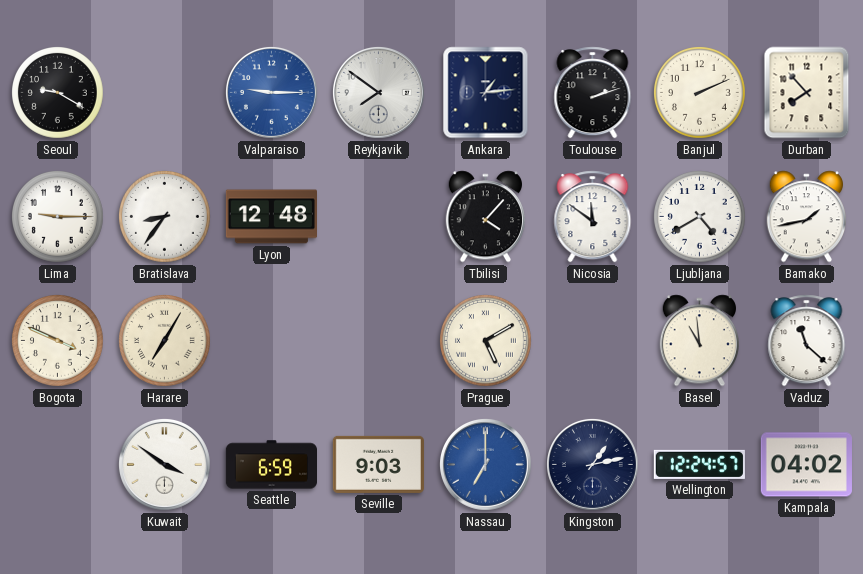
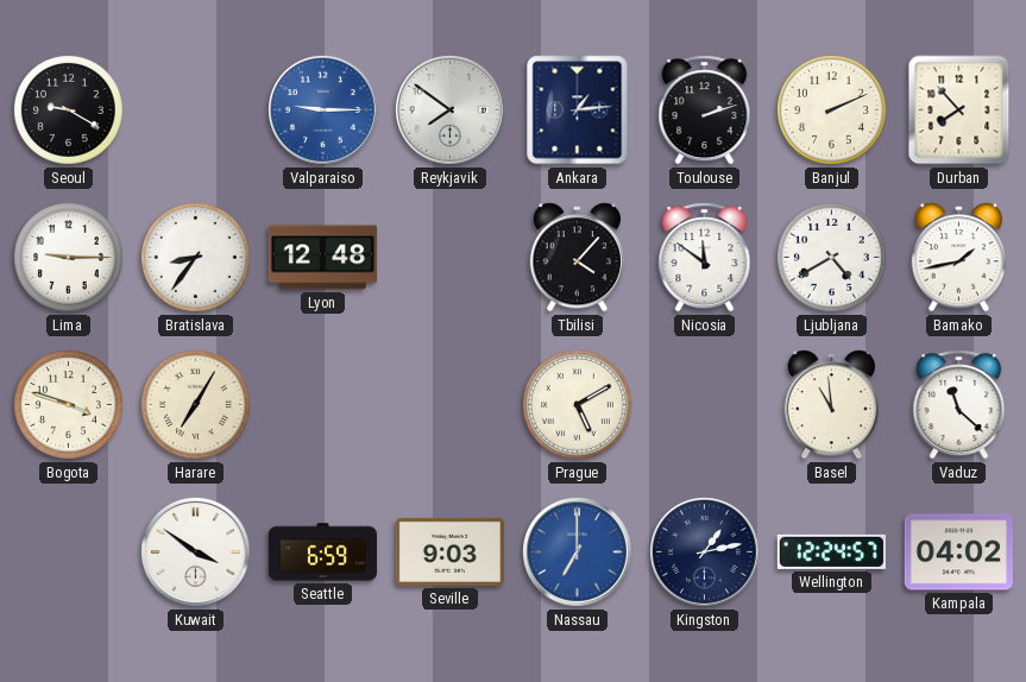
Bogota: 3:49 -> 3:48
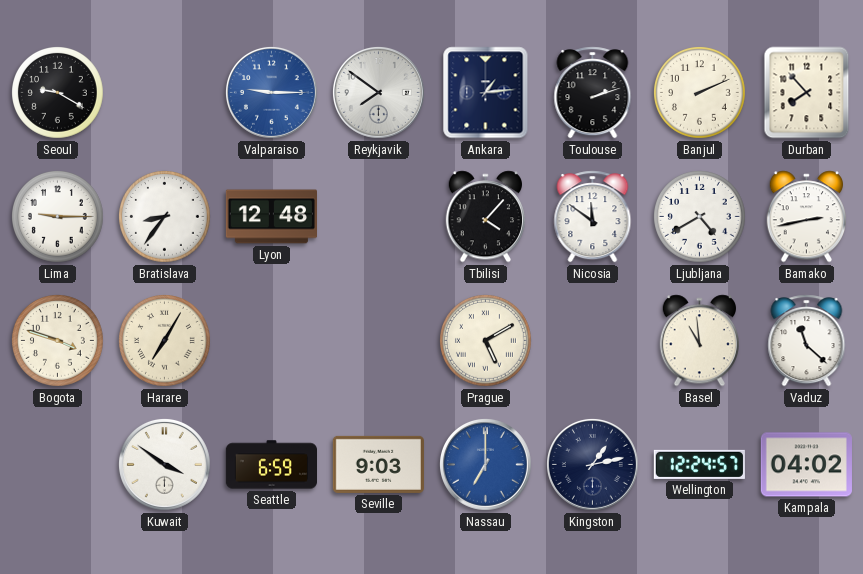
Bamako: 1:43 -> 2:43
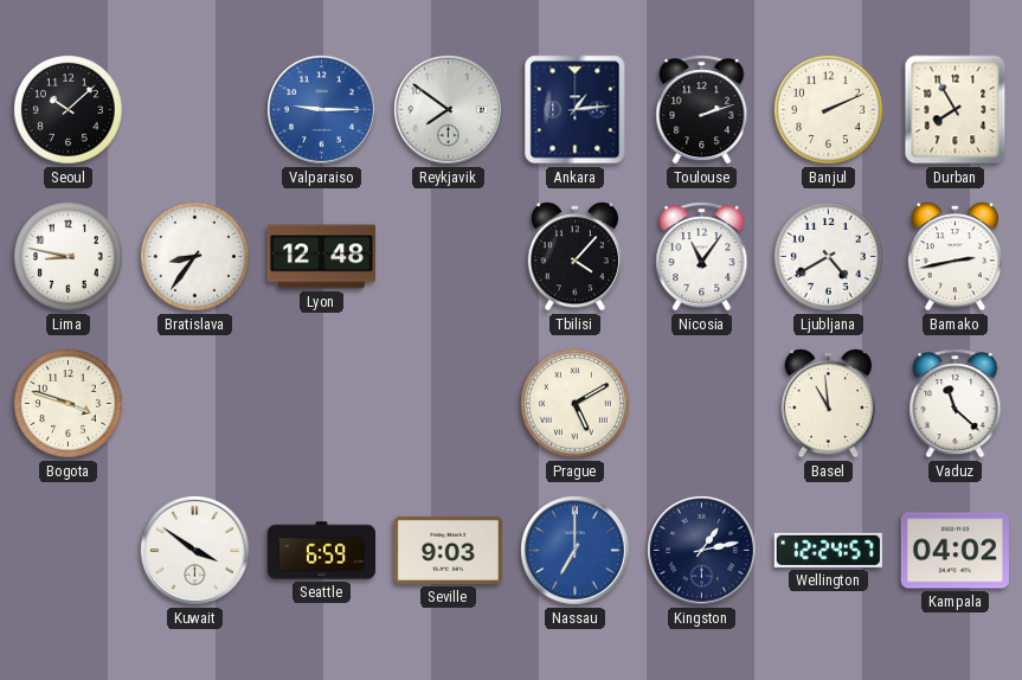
Seoul: 9:20 -> 10:08
Durban: 7:53 -> 7:55
Lima: 9:15 -> 8:47
Nicosia: 11:51 -> 11:06
Harare: 7:05 -> none
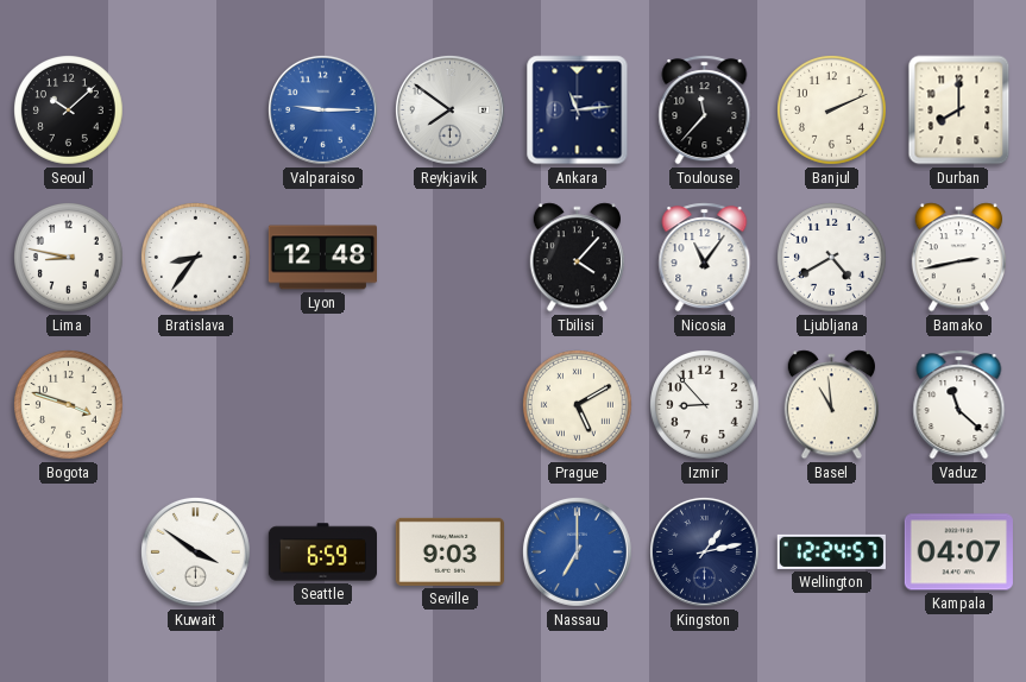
Ankara: 1:14 -> 11:14
Toulouse: 2:12 -> 11:37
Durban: 7:55 -> 8:00
Izmir: none -> 8:53
Kampala: 04:02 -> 04:07
